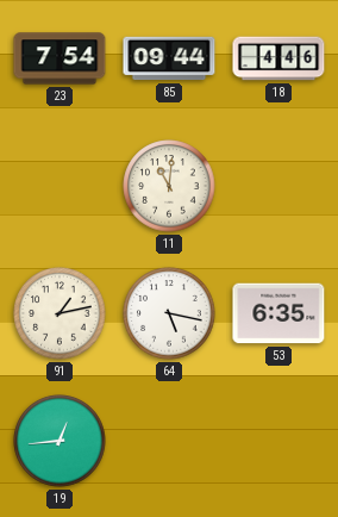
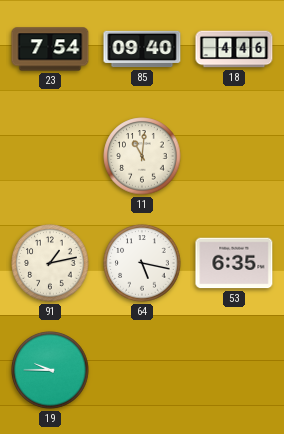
85: 09:44 -> 09:40
19: 12:44 -> 9:45
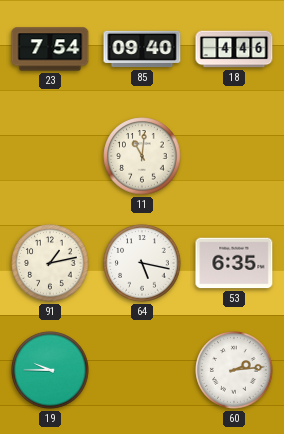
60: none -> 2:14
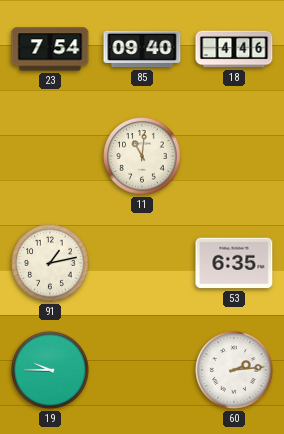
64: 5:17 -> none
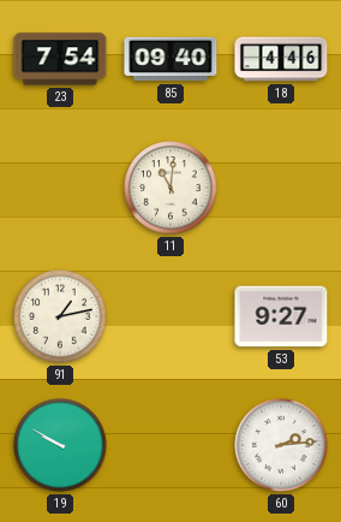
53: 6:35 -> 9:27
19: 9:45 -> 9:50
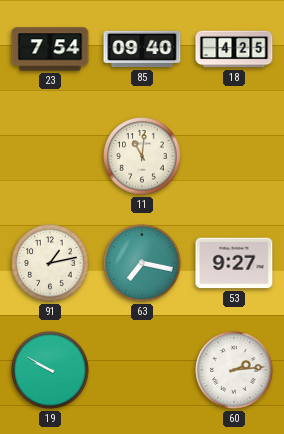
18: 4:46 -> 4:25
63: none -> 7:17
